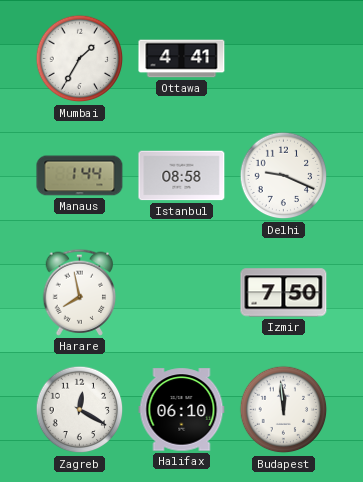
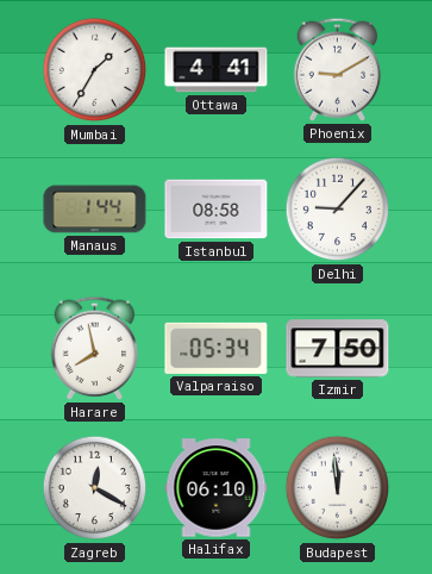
Phoenix: none -> 9:10
Delhi: 9:19 -> 9:07
Valparaiso: none -> 05:34
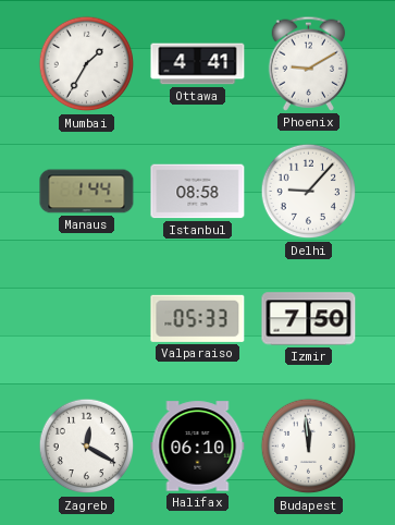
Harare: 7:58 -> none
Valparaiso: 05:34 -> 05:33
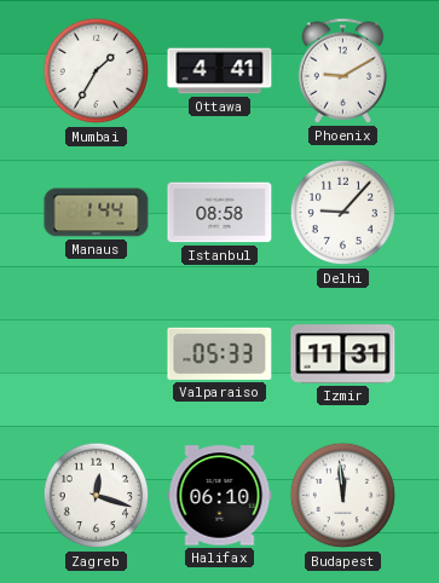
Izmir: 7:50 -> 11:31
Zagreb: 12:20 -> 12:18
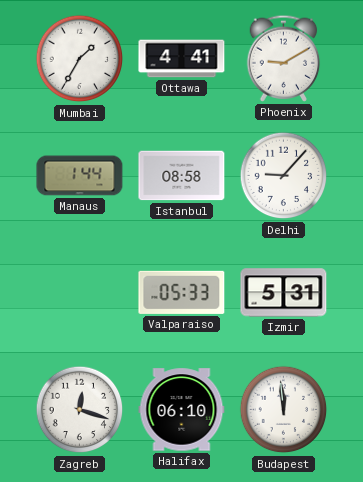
Izmir: 11:31 -> 5:31
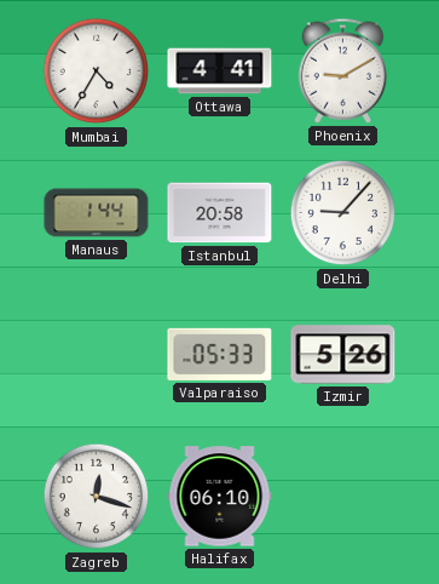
Mumbai: 1:35 -> 4:35
Istanbul: 08:58 -> 20:58
Izmir: 5:31 -> 5:26
Budapest: 11:59 -> none
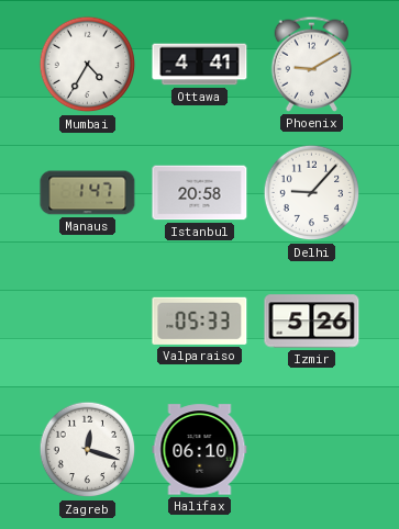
Manaus: 1:44 -> 1:47
